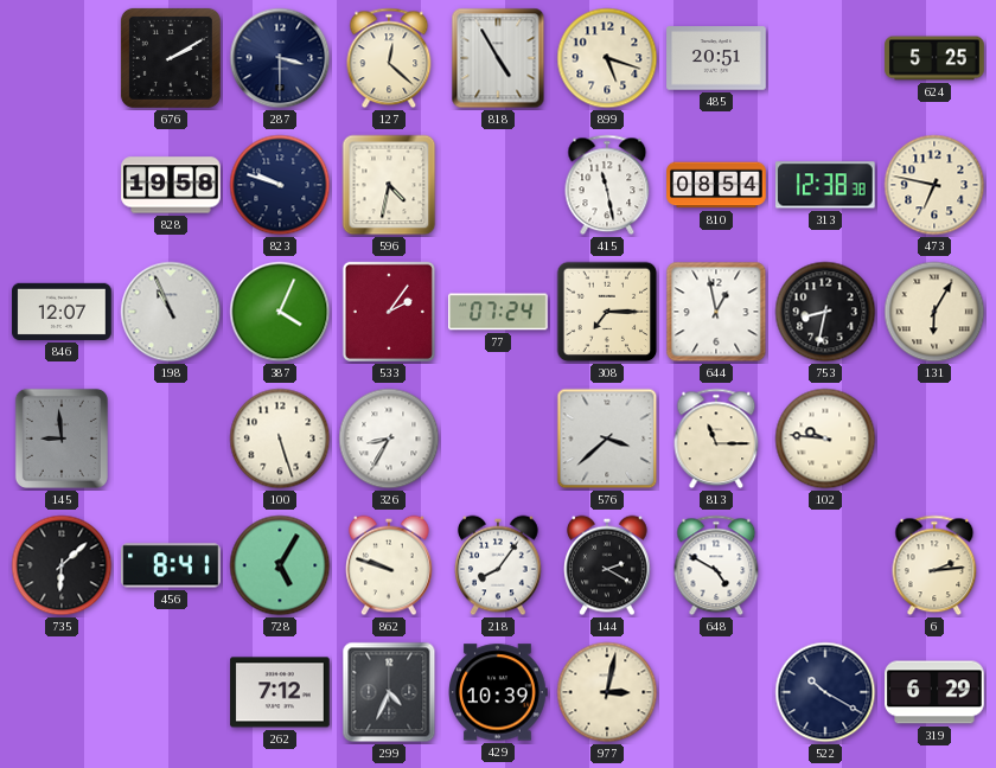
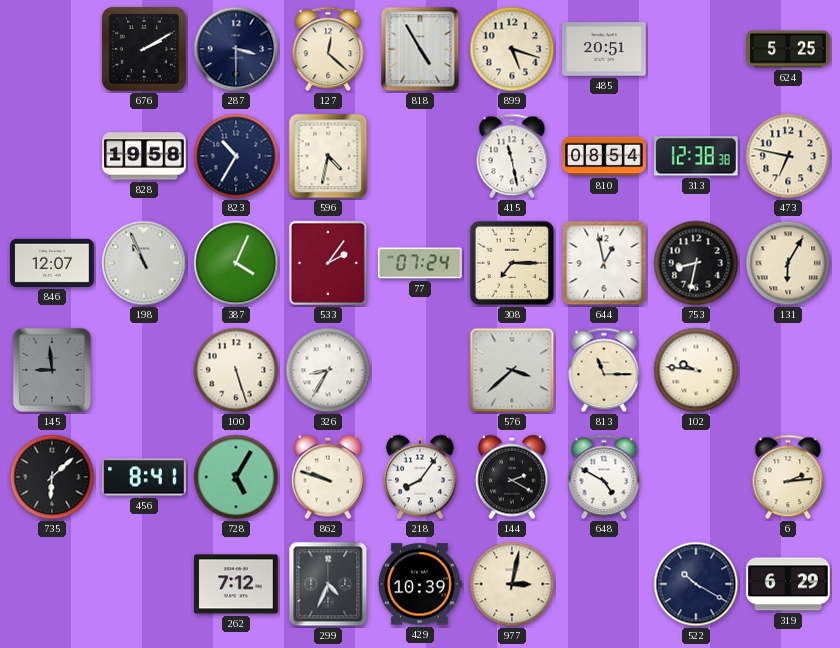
823: 9:48 -> 10:35
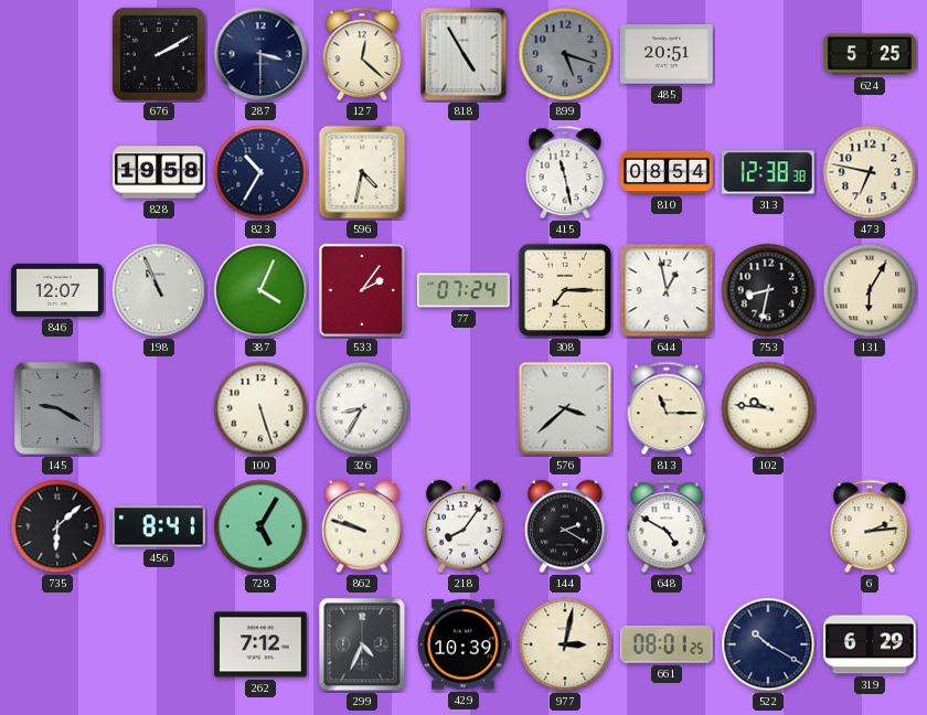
899 dial: cream -> grey
145: 8:59 -> 9:20
661: none -> 08:01
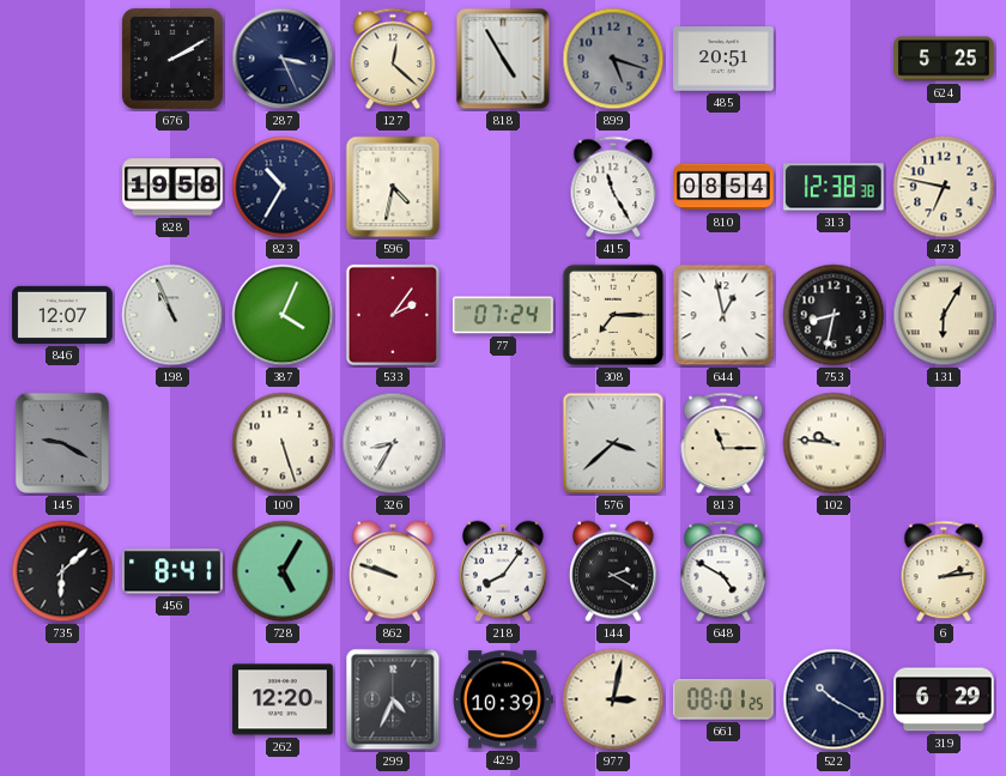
287: 3:30 -> 3:26
415: 11:28 -> 11:25
262: 7:12 -> 12:20
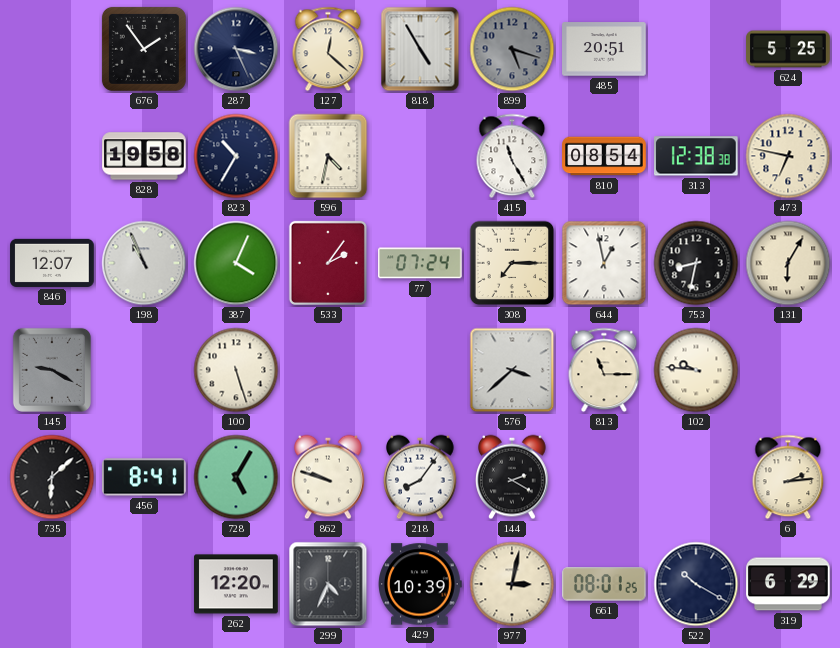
676: 2:10 -> 1:54
326: 8:35 -> none
648: 4:50 -> none
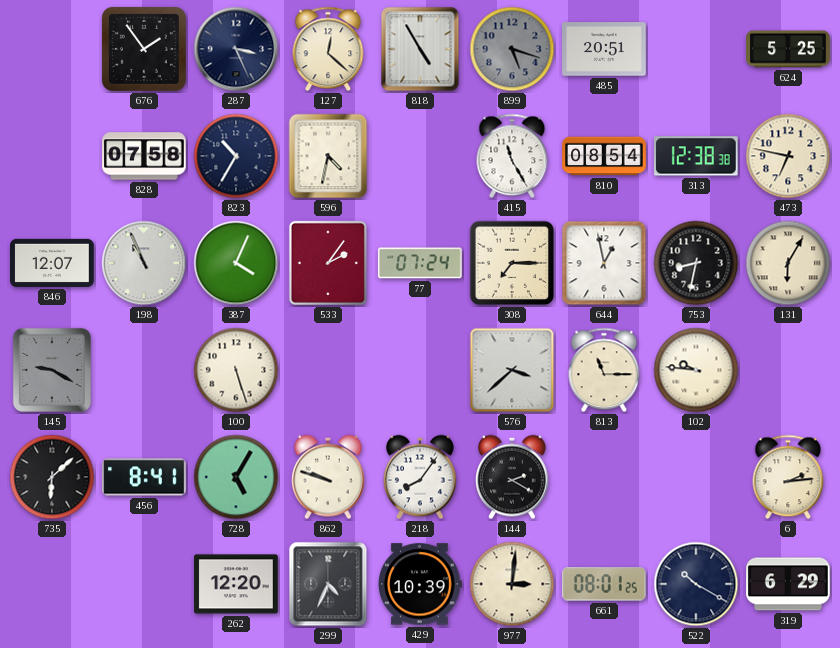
828: 19:58 -> 07:58
977: 3:02 -> 3:01
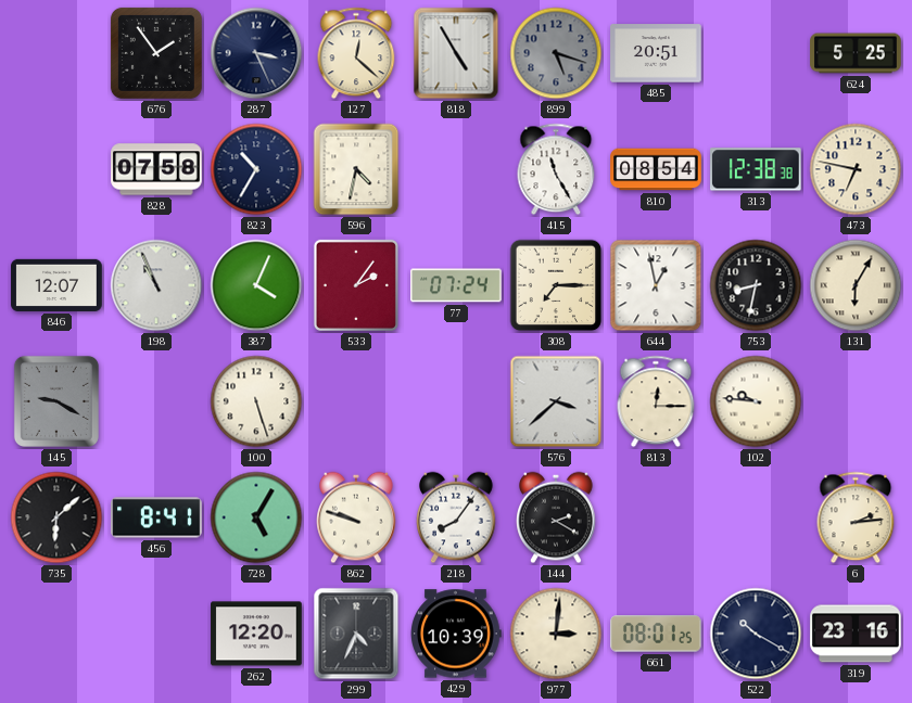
813: 11:15 -> 12:15
319: 6:29 -> 23:16
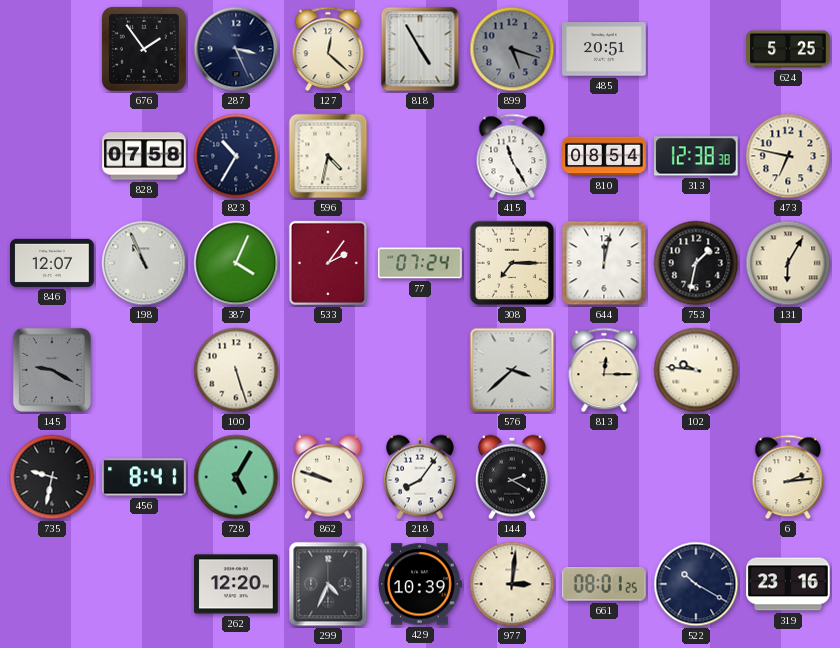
644: 12:58 -> 12:02
753: 8:32 -> 1:32
735: 6:08 -> 9:32
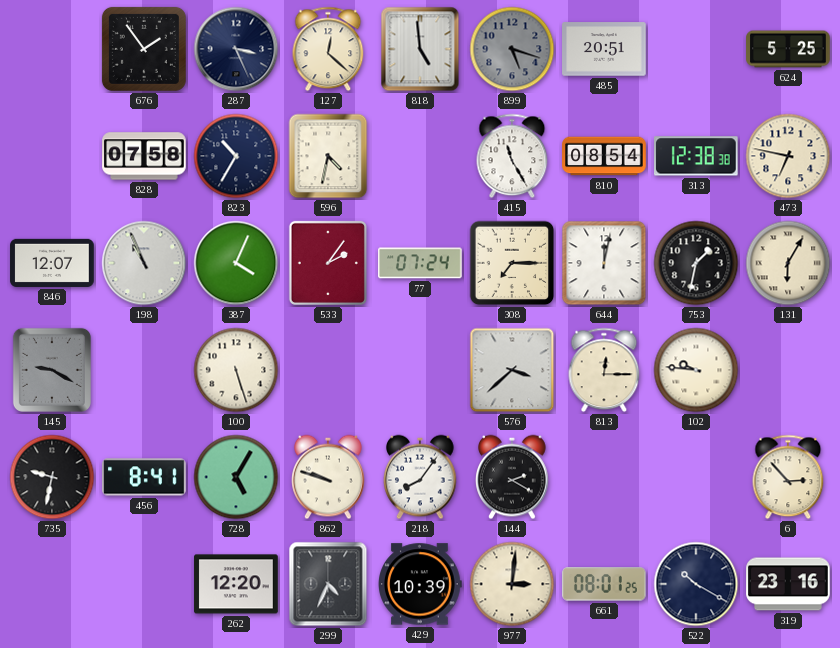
818: 4:55 -> 4:59
6: 2:14 -> 2:53
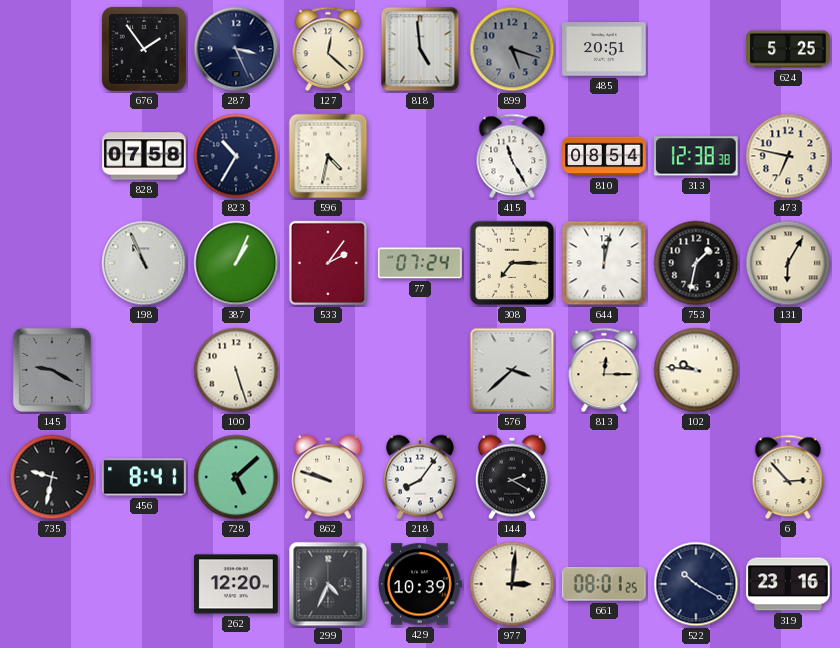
846: 12:07 -> none
387: 4:04 -> 1:04
728: 5:05 -> 5:08
